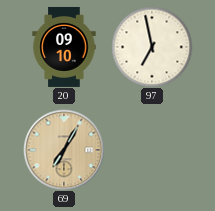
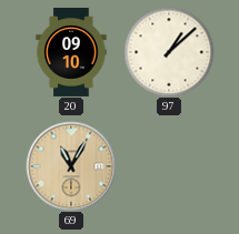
97: 6:58 -> 1:08
69: 7:05 -> 11:05
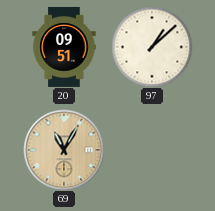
20: 09:10 -> 09:51
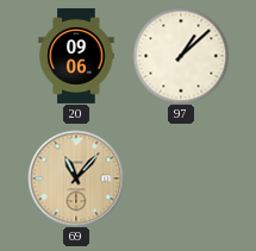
20: 09:51 -> 09:06
69: 11:05 -> 11:07
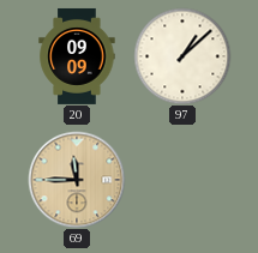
20: 09:06 -> 09:09
69: 11:07 -> 11:45
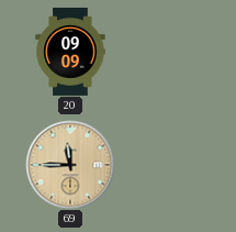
97: 1:08 -> none
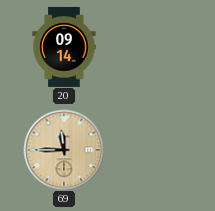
20: 09:09 -> 09:14
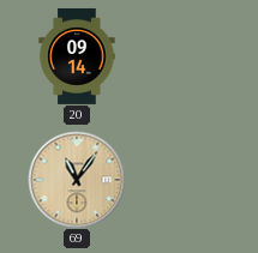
69: 11:45 -> 11:06
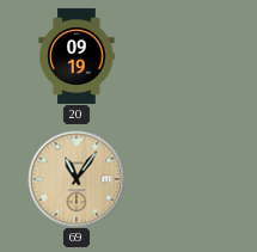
20: 09:14 -> 09:19
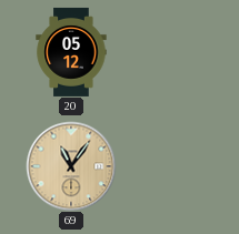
20: 09:19 -> 05:12
